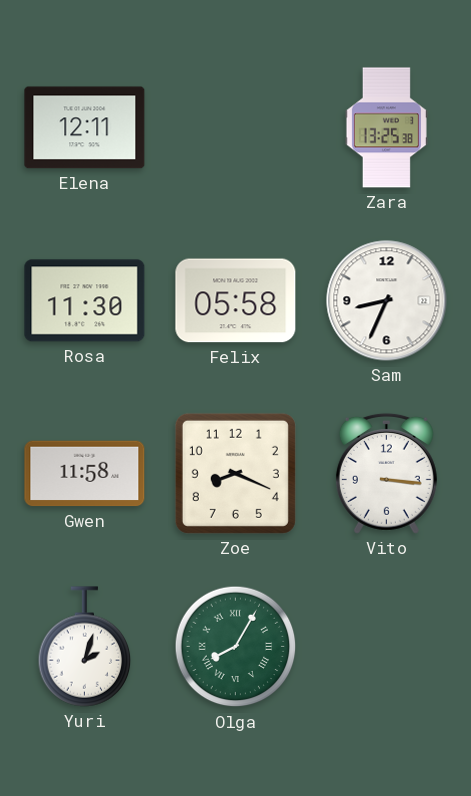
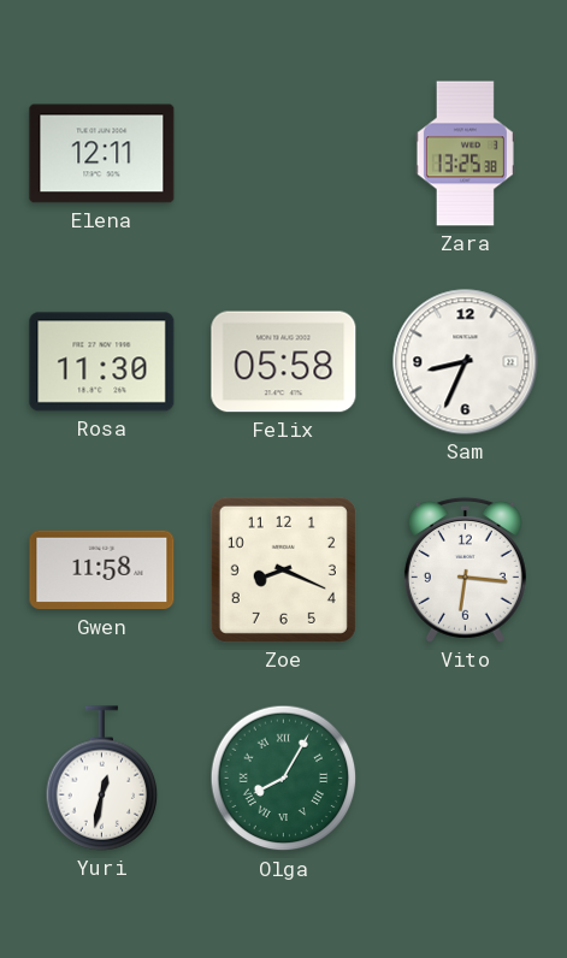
Vito: 3:16 -> 6:16
Yuri: 2:03 -> 12:32
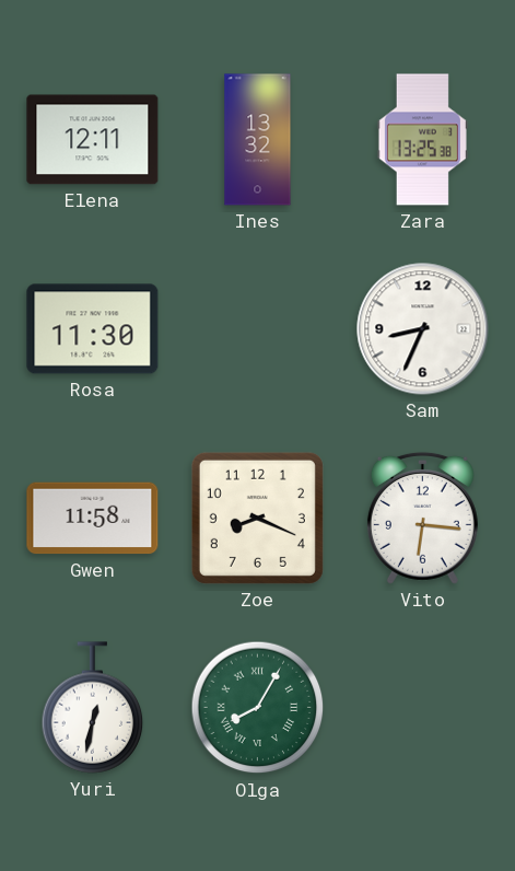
Ines: none -> 13:32
Felix: 05:58 -> none
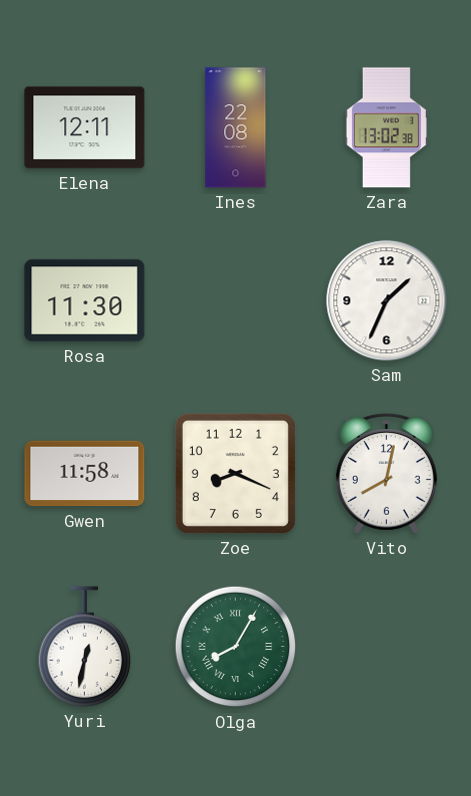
Ines: 13:32 -> 22:08
Zara: 13:25 -> 13:02
Sam: 8:34 -> 1:34
Vito: 6:16 -> 8:02
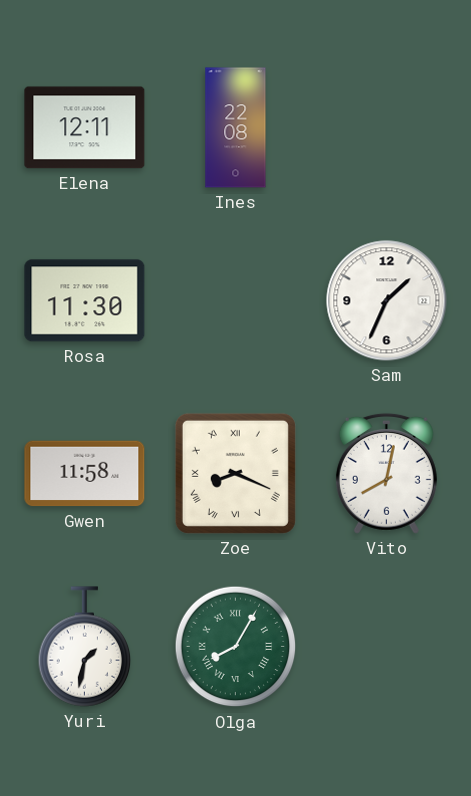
Zara: 13:02 -> none
Zoe numerals: Arabic -> Roman
Yuri: 12:32 -> 1:32
